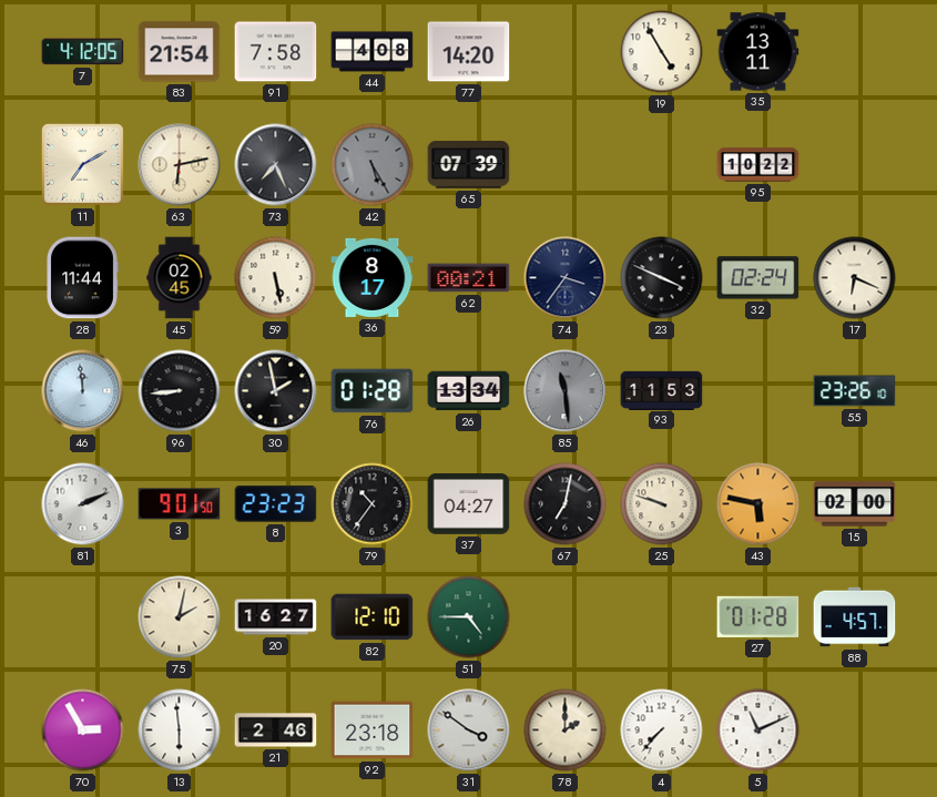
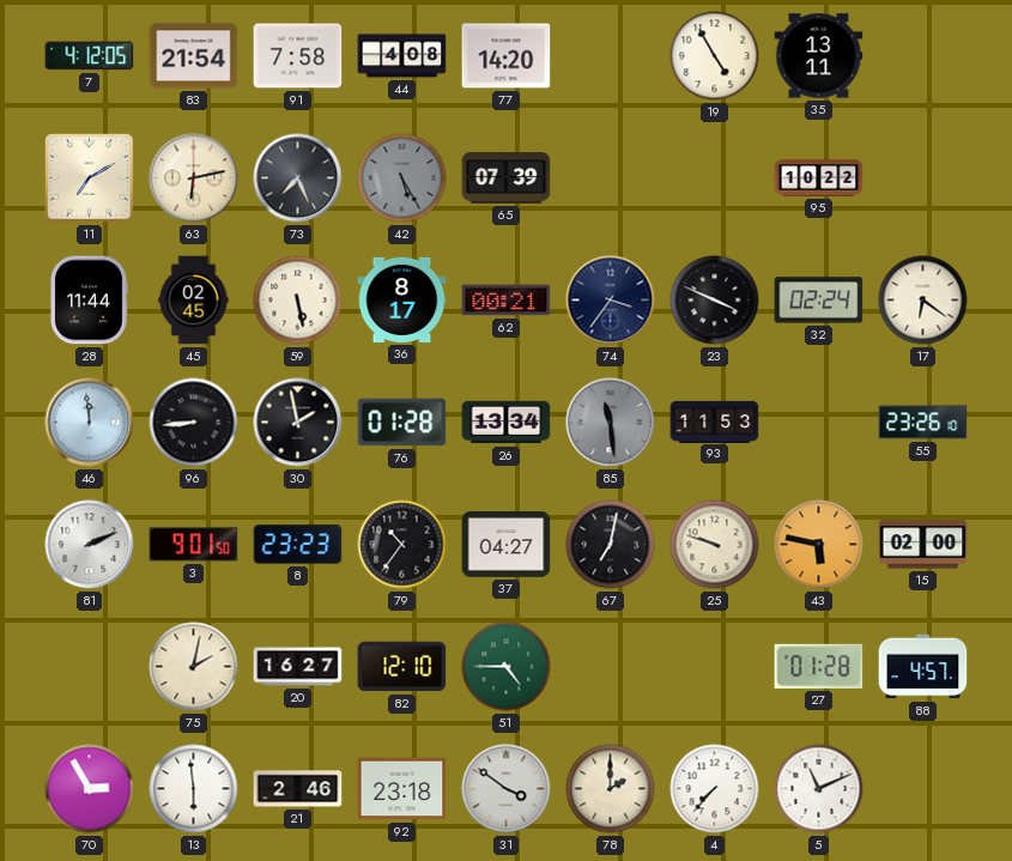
17: 6:19 -> 6:21
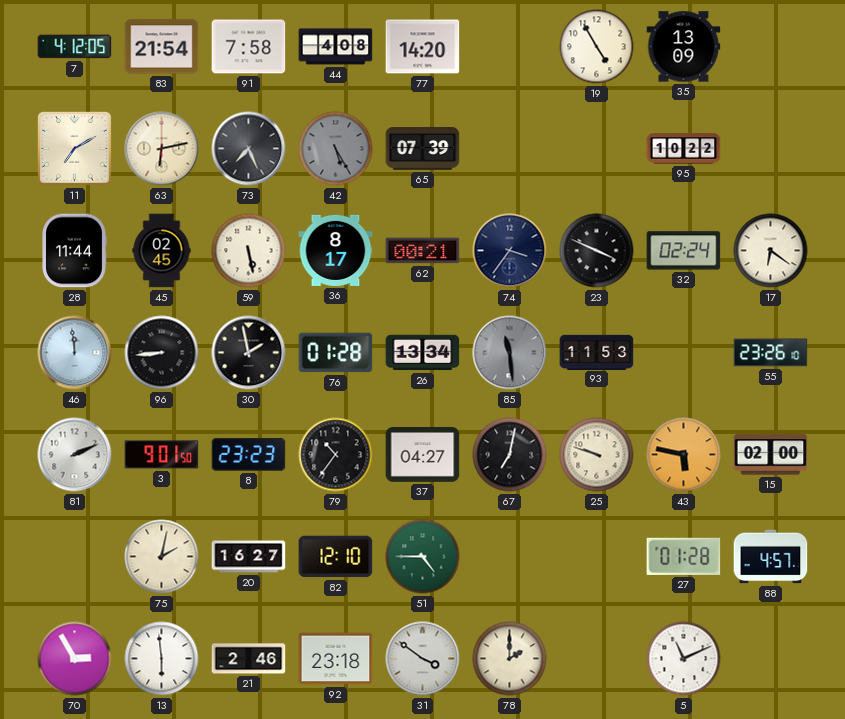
35: 13:11 -> 13:09
4: 7:37 -> none
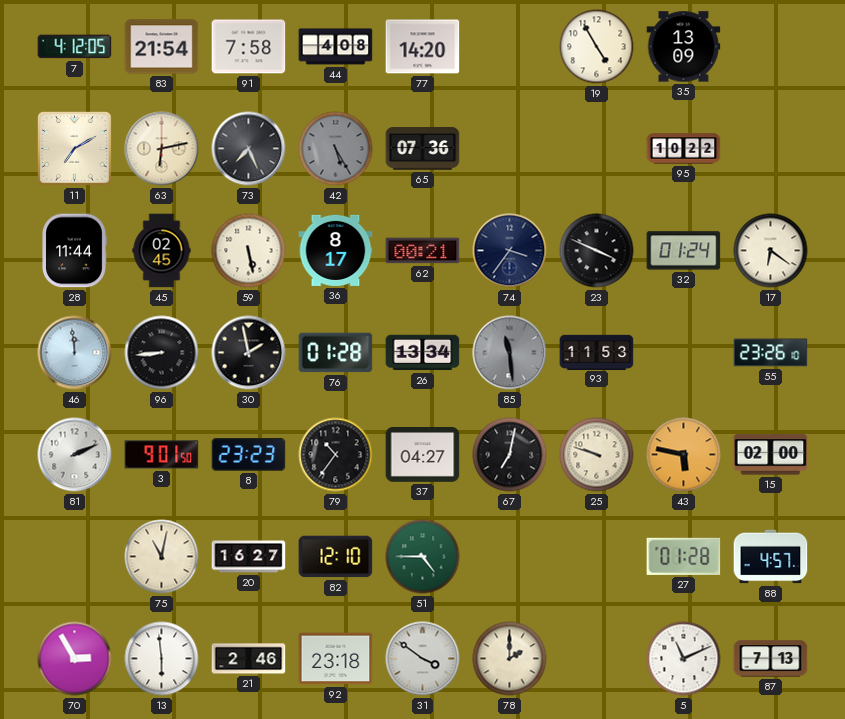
65: 07:39 -> 07:36
32: 02:24 -> 01:24
75: 2:02 -> 11:02
87: none -> 7:13
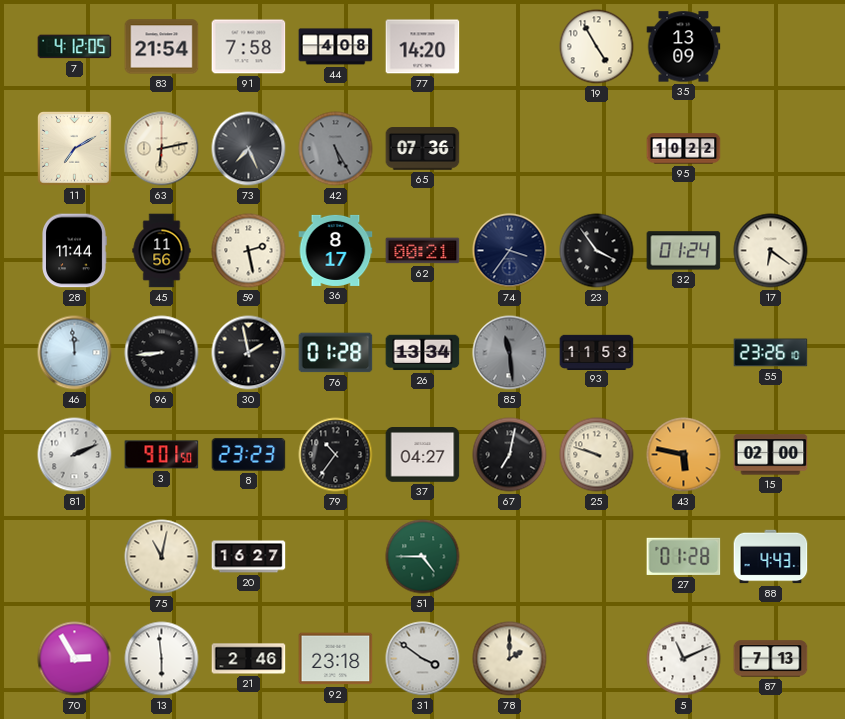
45: 02:45 -> 11:56
59: 5:28 -> 2:28
23: 3:49 -> 3:54
82: 12:10 -> none
88: 4:57 -> 4:43
